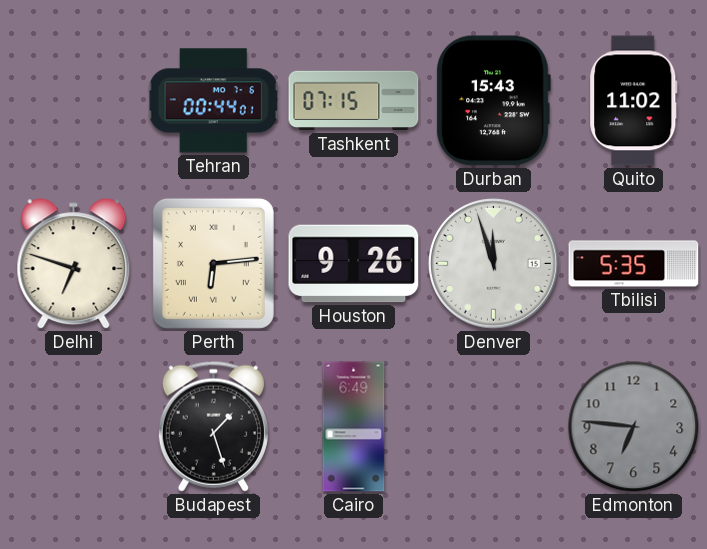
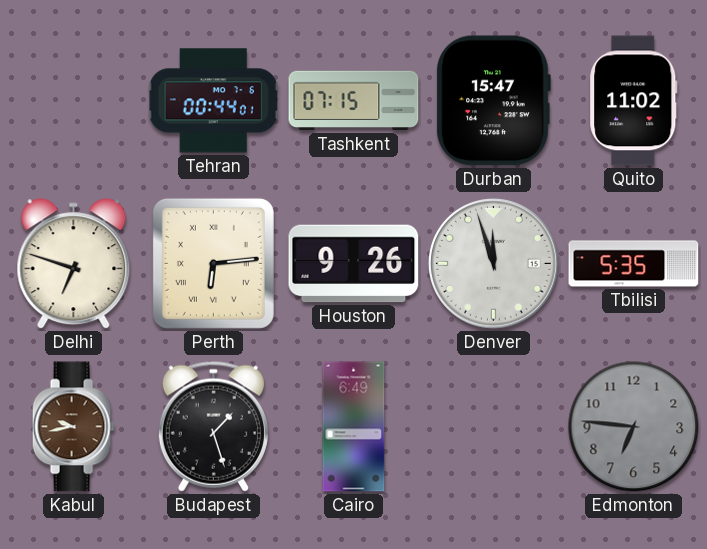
Durban: 15:43 -> 15:47
Kabul: none -> 9:43
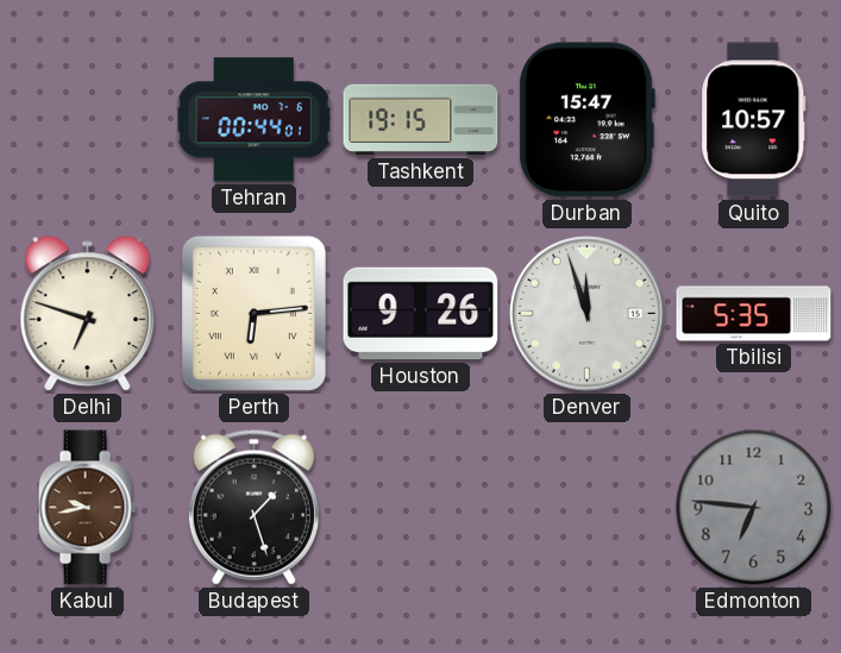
Tashkent: 07:15 -> 19:15
Quito: 11:02 -> 10:57
Cairo: 6:49 -> none
